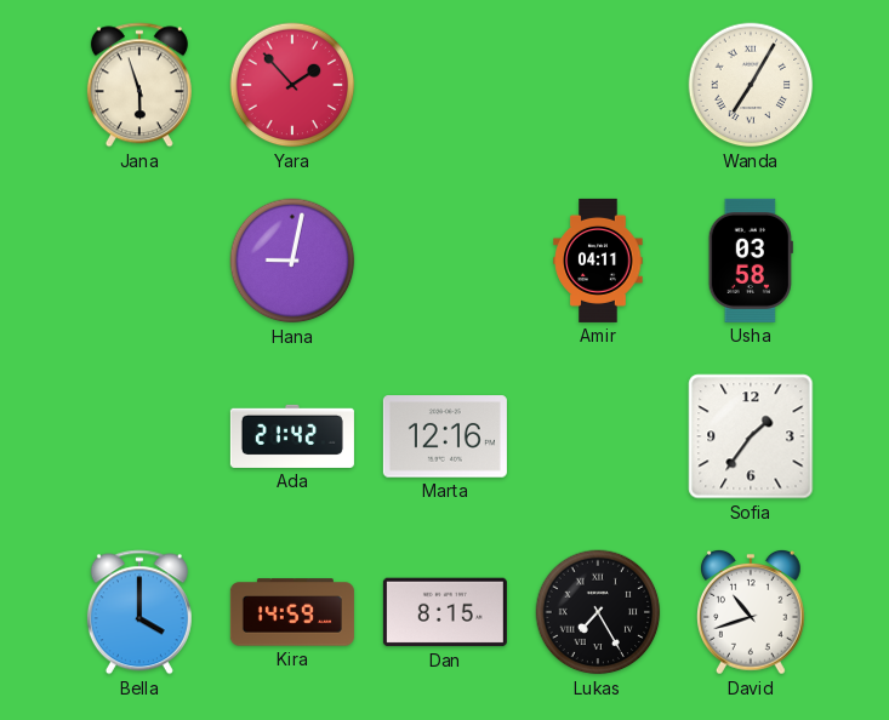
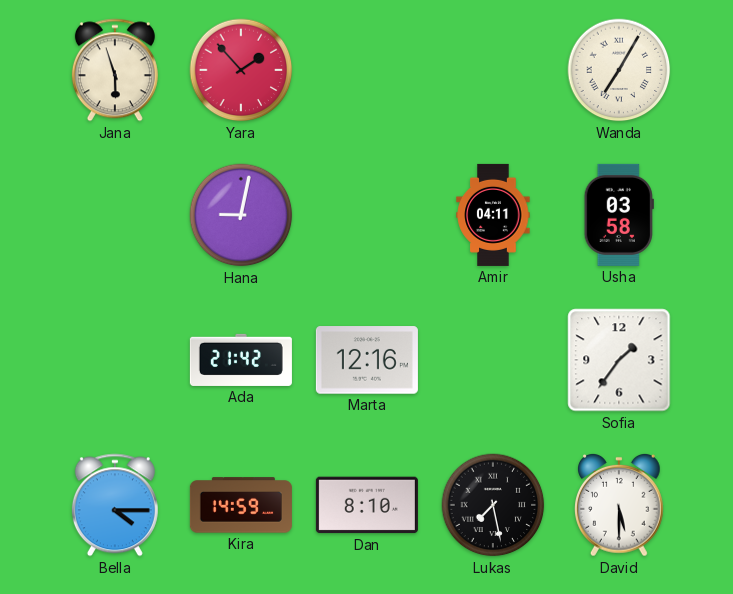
Bella: 4:00 -> 4:15
Dan: 8:15 -> 8:10
Lukas: 7:25 -> 7:28
David: 10:42 -> 5:30
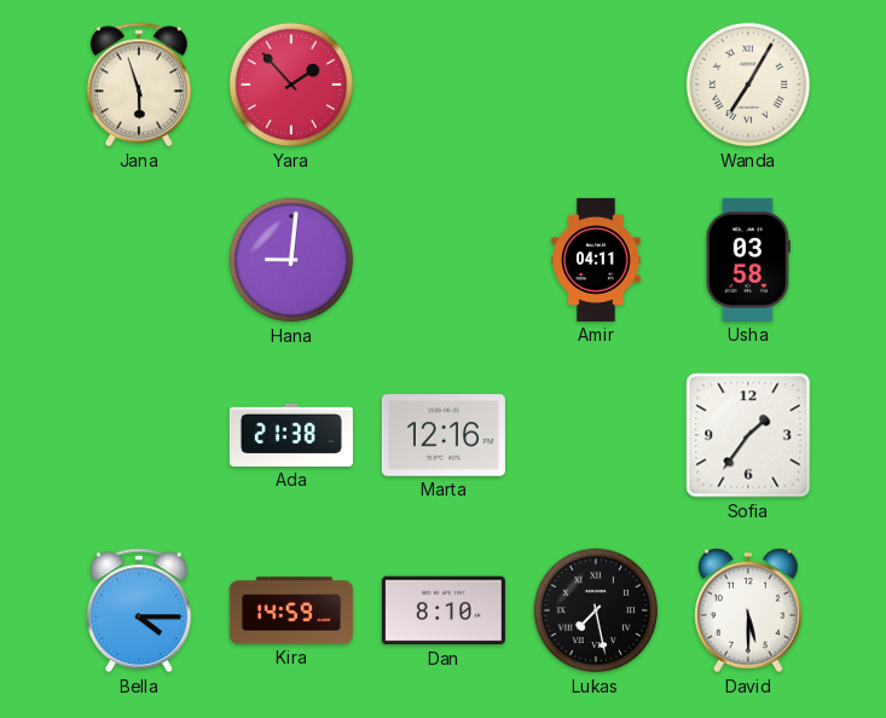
Hana: 9:02 -> 9:01
Ada: 21:42 -> 21:38
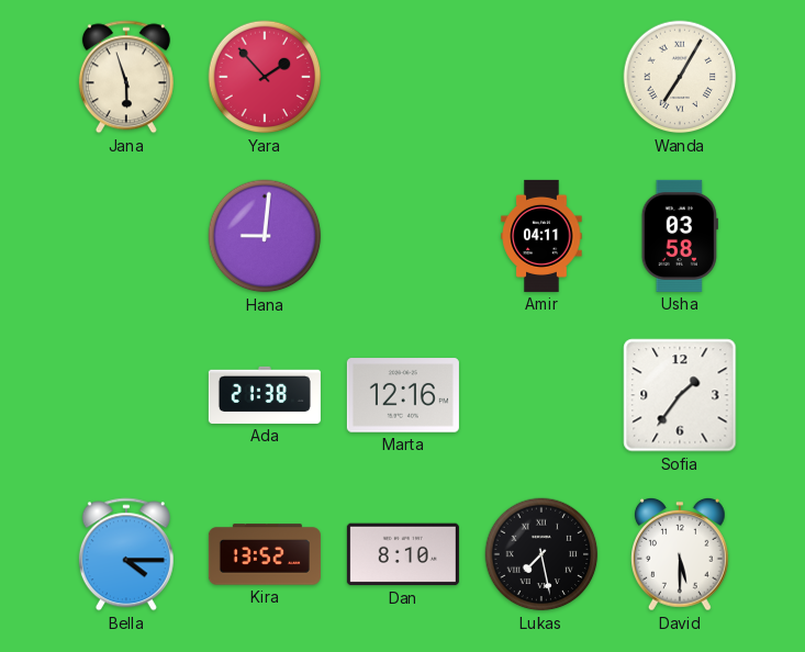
Kira: 14:59 -> 13:52
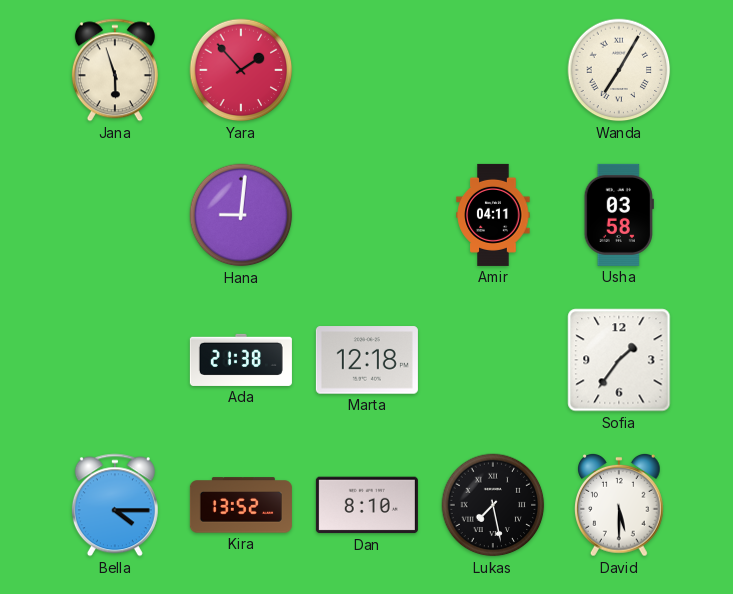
Marta: 12:16 -> 12:18
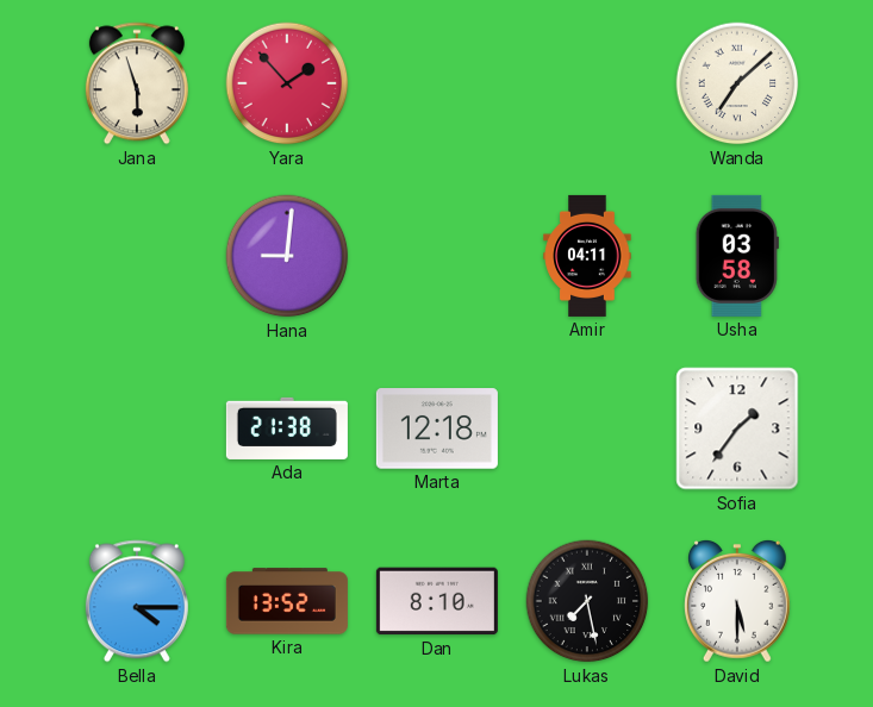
Wanda: 7:05 -> 7:08
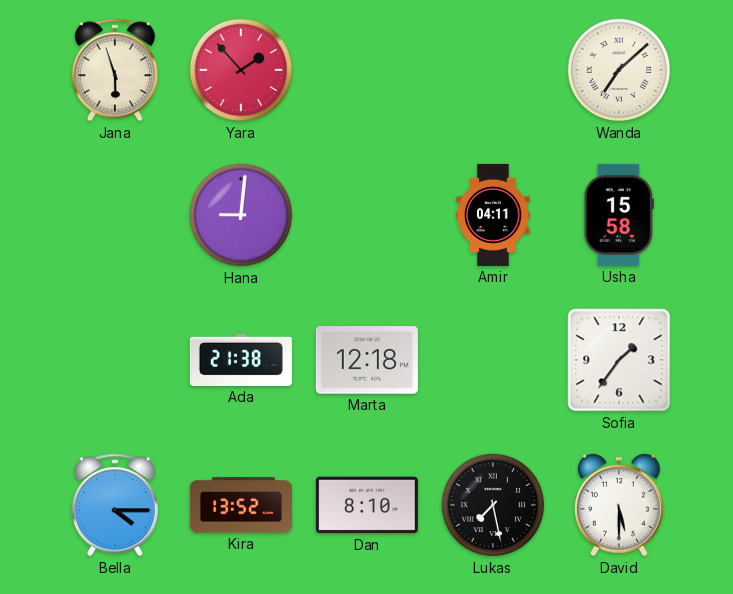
Usha: 03:58 -> 15:58
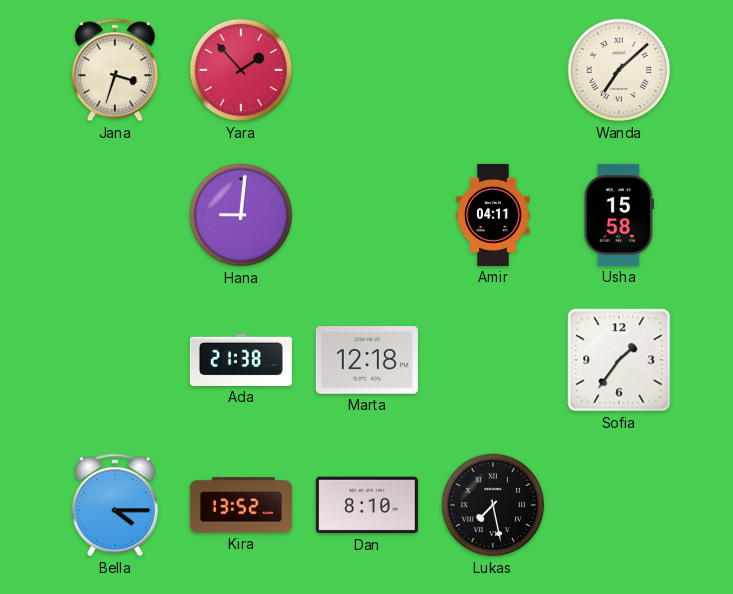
Jana: 5:57 -> 3:33
David: 5:30 -> none
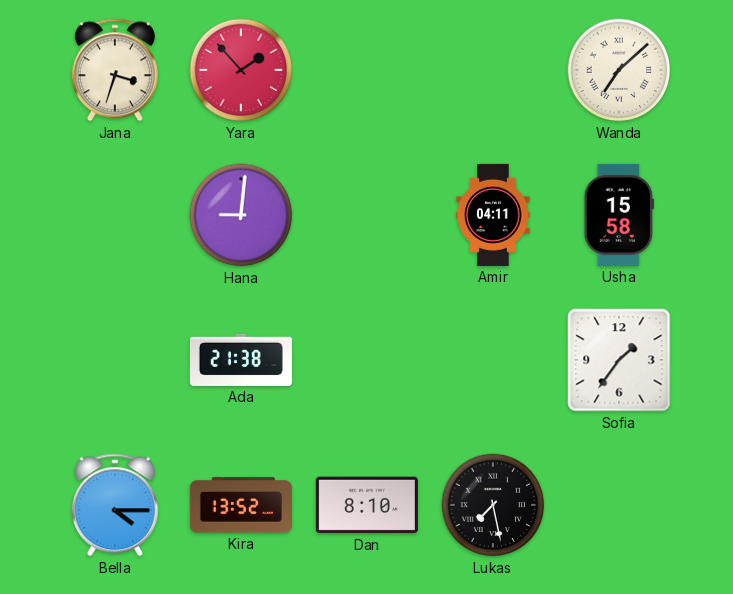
Marta: 12:18 -> none
